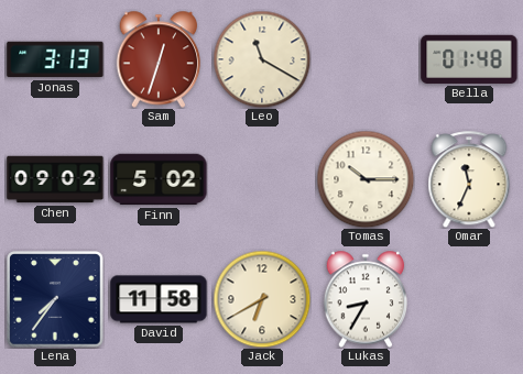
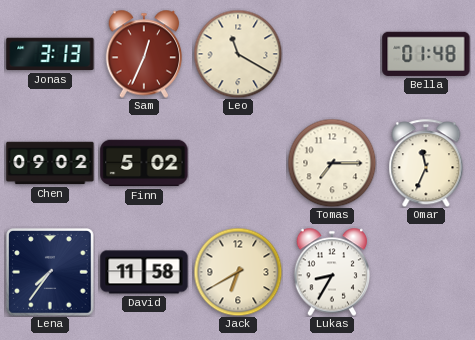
Sam: 12:33 -> 12:34
Tomas: 10:15 -> 7:15
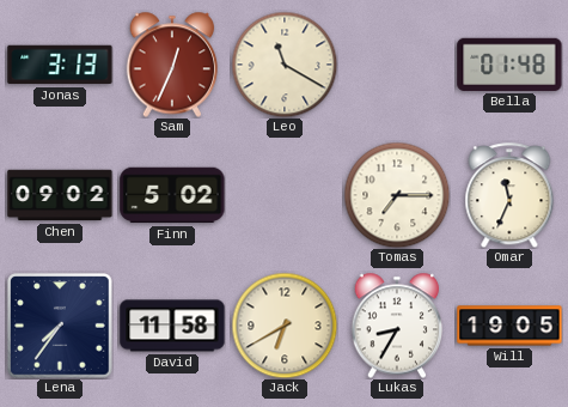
Will: none -> 19:05
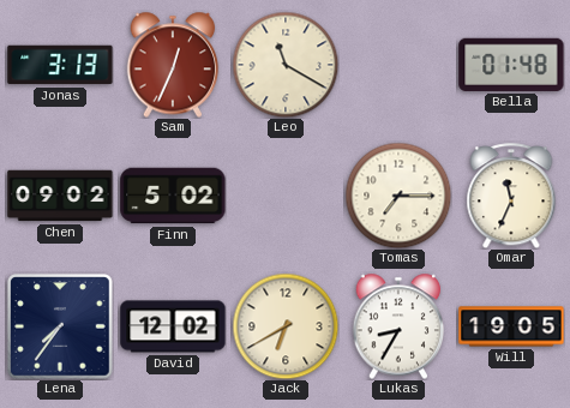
David: 11:58 -> 12:02
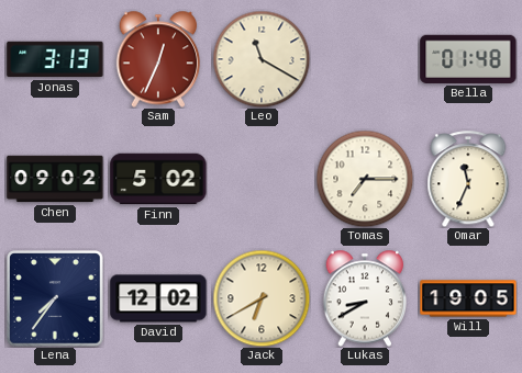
Lukas: 8:35 -> 8:40
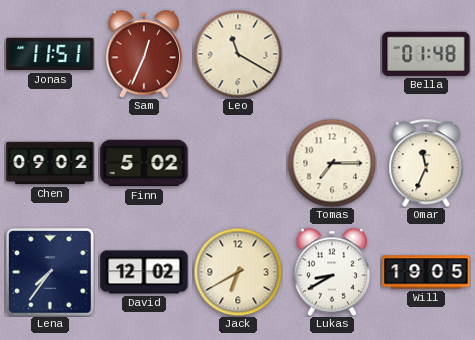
Jonas: 3:13 -> 11:51
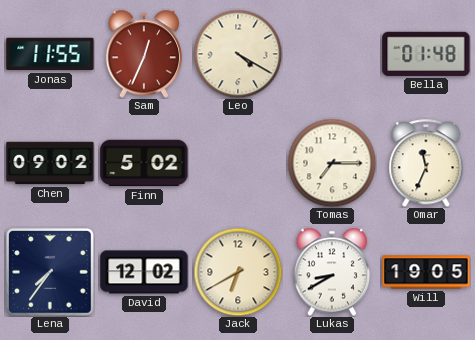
Jonas: 11:51 -> 11:55
Leo: 11:20 -> 4:20
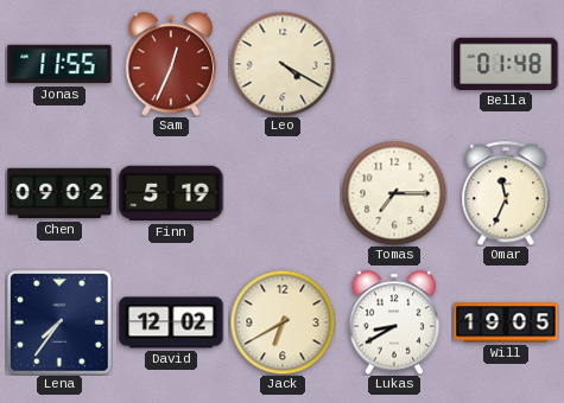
Finn: 5:02 -> 5:19
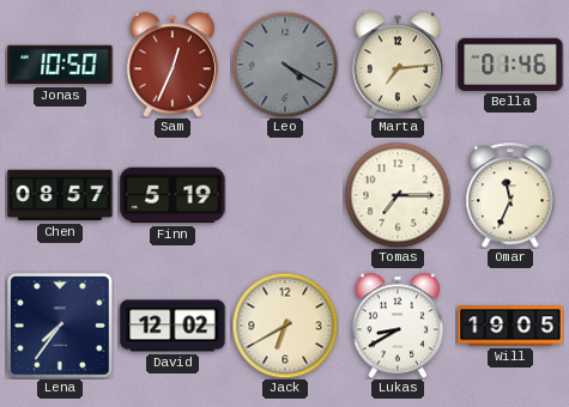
Jonas: 11:55 -> 10:50
Leo dial: cream -> grey
Marta: none -> 7:14
Bella: 01:48 -> 01:46
Chen: 09:02 -> 08:57
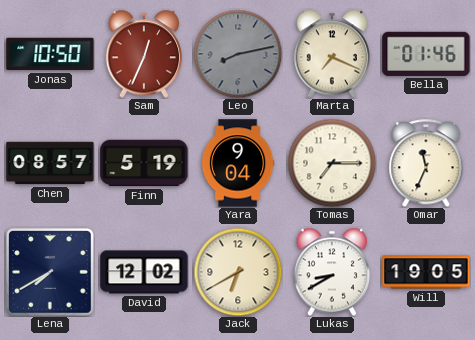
Leo: 4:20 -> 8:13
Marta: 7:14 -> 7:19
Yara: none -> 9:04
Lena: 7:36 -> 7:40
